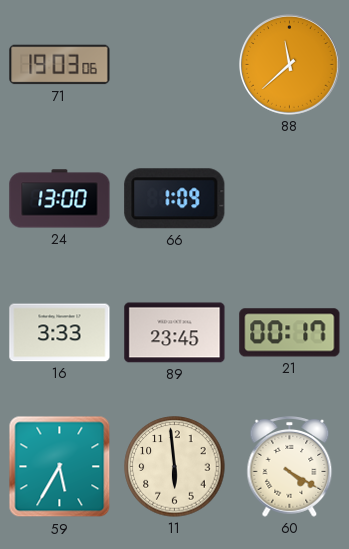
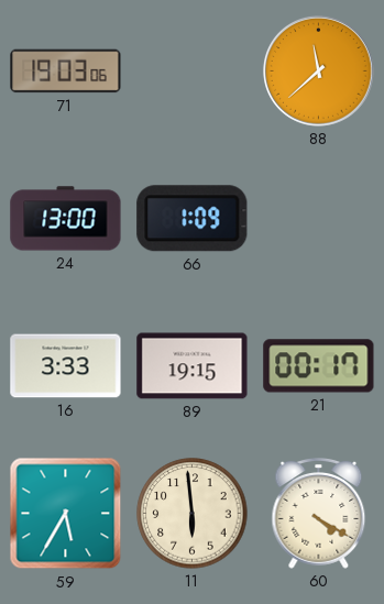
89: 23:45 -> 19:15
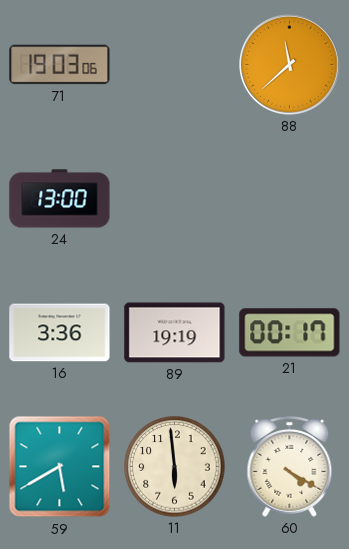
66: 1:09 -> none
16: 3:33 -> 3:36
89: 19:15 -> 19:19
59: 5:35 -> 5:40
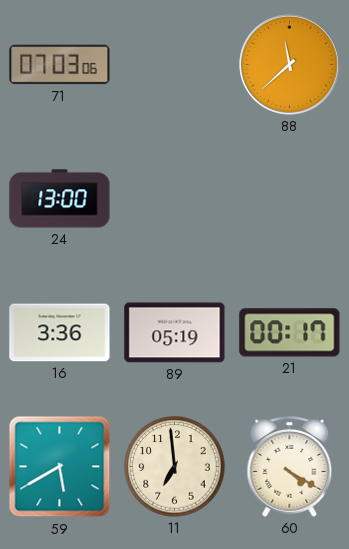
71: 19:03 -> 07:03
89: 19:19 -> 05:19
11: 5:59 -> 6:59
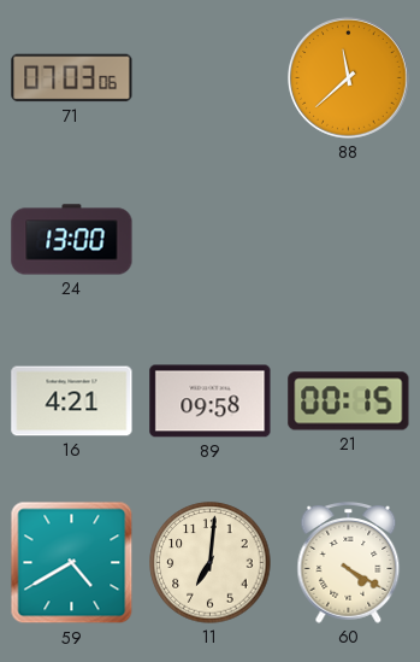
16: 3:36 -> 4:21
89: 05:19 -> 09:58
21: 00:17 -> 00:15
59: 5:40 -> 4:40
11: 6:59 -> 7:01
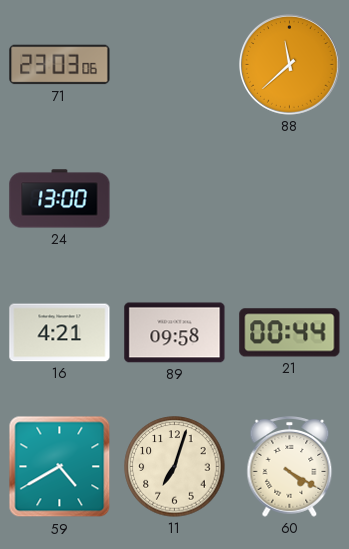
71: 07:03 -> 23:03
21: 00:15 -> 00:44
11: 7:01 -> 7:03
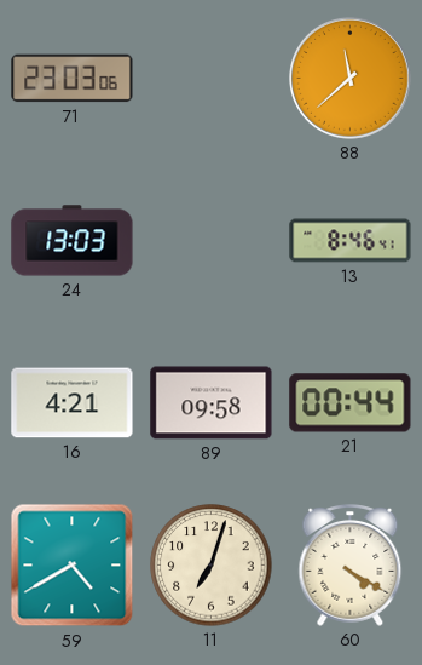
24: 13:00 -> 13:03
13: none -> 8:46
